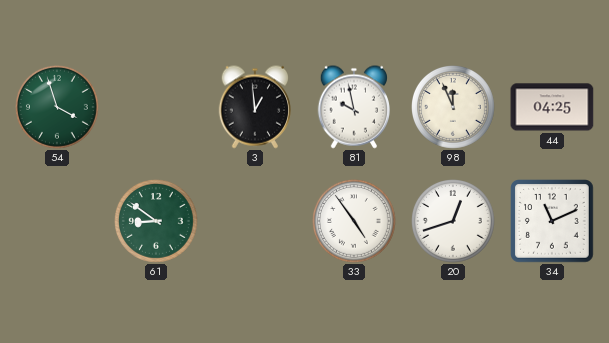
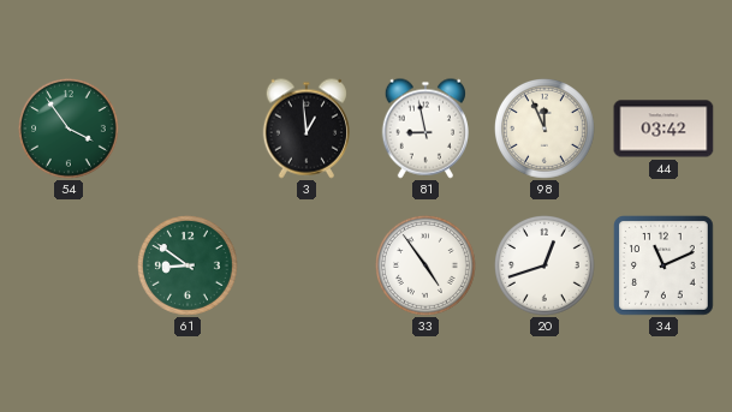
54: 3:57 -> 3:54
81: 9:58 -> 8:58
44: 04:25 -> 03:42
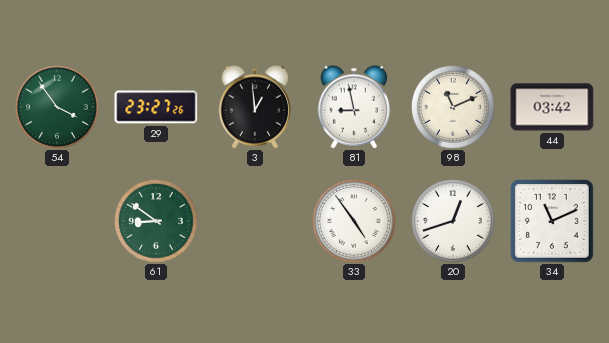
29: none -> 23:27
98: 11:56 -> 11:11
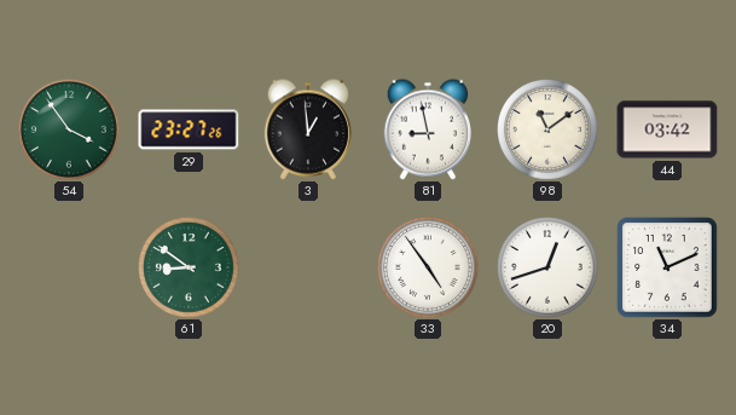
98: 11:11 -> 11:09
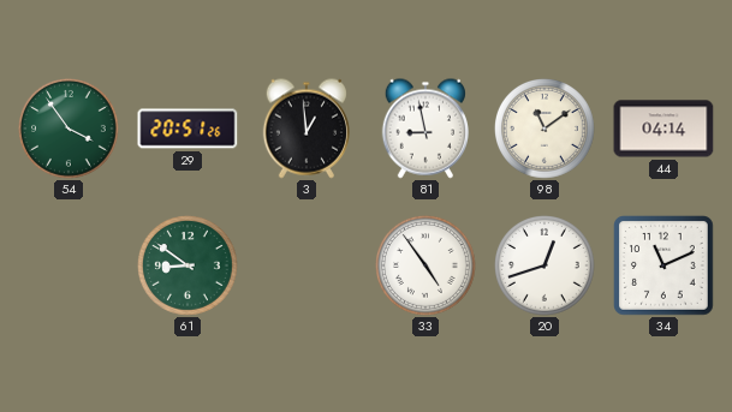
29: 23:27 -> 20:51
44: 03:42 -> 04:14
